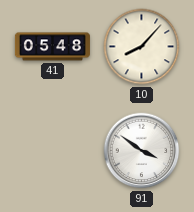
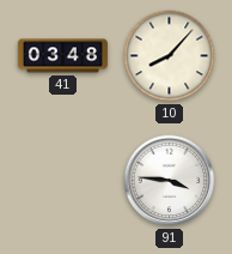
41: 05:48 -> 03:48
91: 3:51 -> 3:46
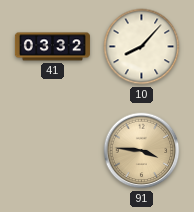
41: 03:48 -> 03:32
91 dial: white -> champagne
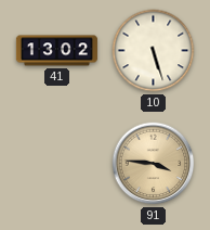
41: 03:32 -> 13:02
10: 8:07 -> 5:27
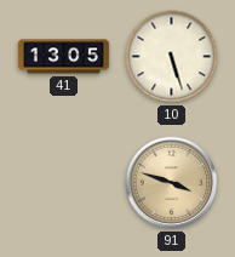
41: 13:02 -> 13:05
91: 3:46 -> 3:48
